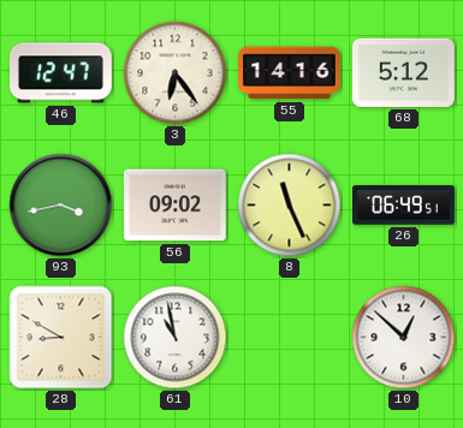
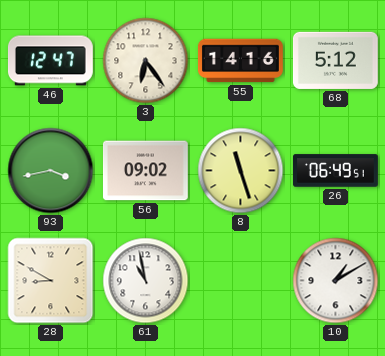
8: 11:26 -> 11:27
10: 12:52 -> 1:10
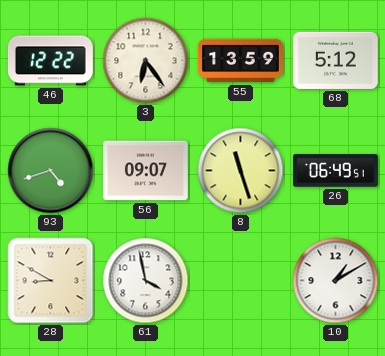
46: 12:47 -> 12:22
55: 14:16 -> 13:59
93: 3:43 -> 4:42
56: 09:02 -> 09:07
61: 10:58 -> 3:58
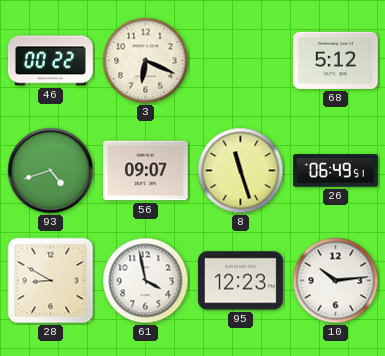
46: 12:22 -> 00:22
3: 6:24 -> 6:19
55: 13:59 -> none
95: none -> 12:23
10: 1:10 -> 10:14
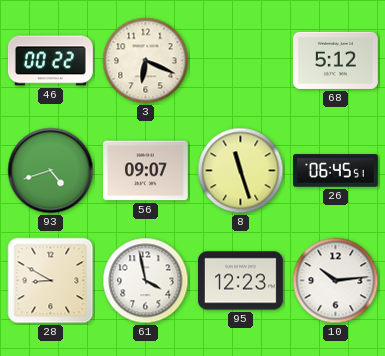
26: 06:49 -> 06:45
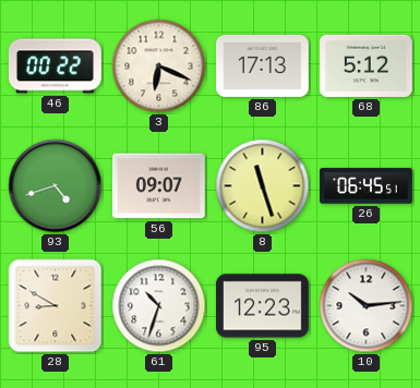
86: none -> 17:13
61: 3:58 -> 10:33
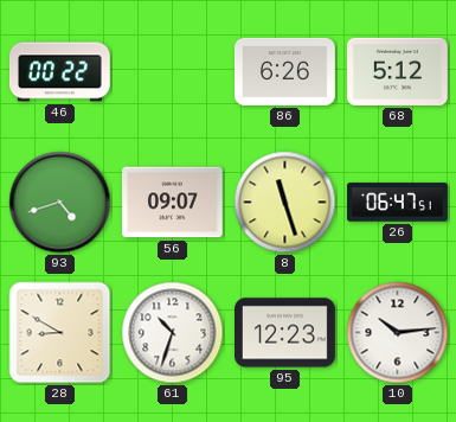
3: 6:19 -> none
86: 17:13 -> 6:26
26: 06:45 -> 06:47
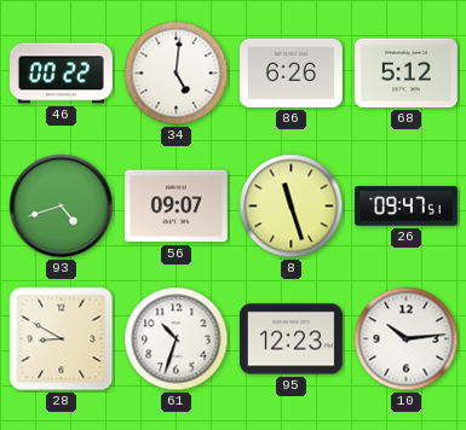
34: none -> 5:01
26: 06:47 -> 09:47
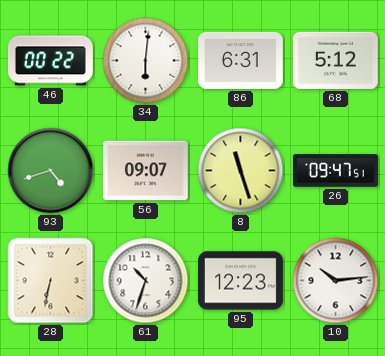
34: 5:01 -> 6:01
86: 6:26 -> 6:31
28: 8:50 -> 6:32
